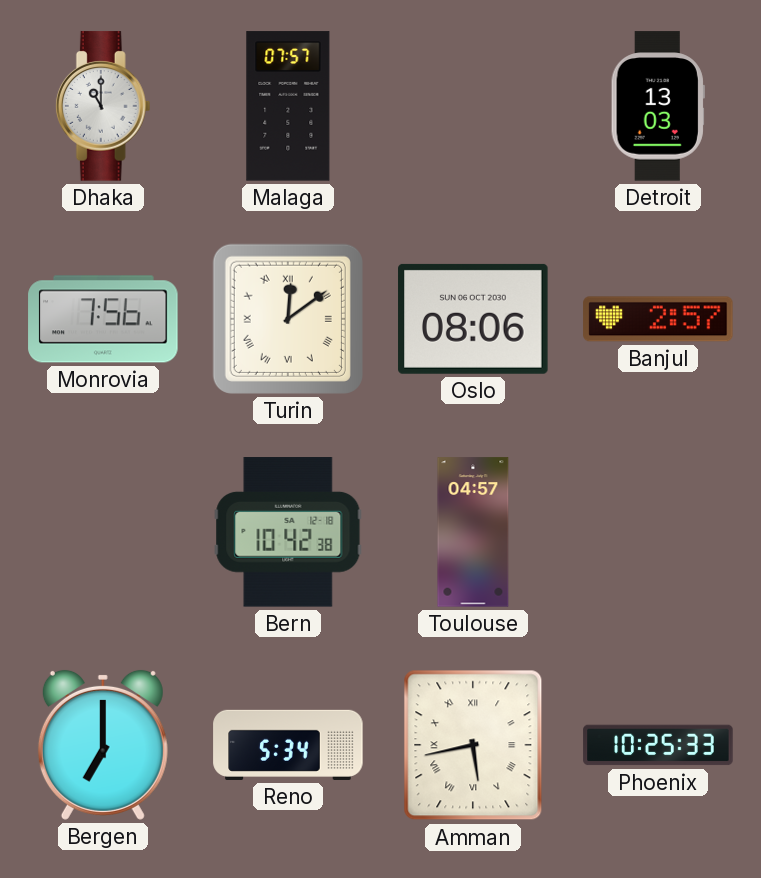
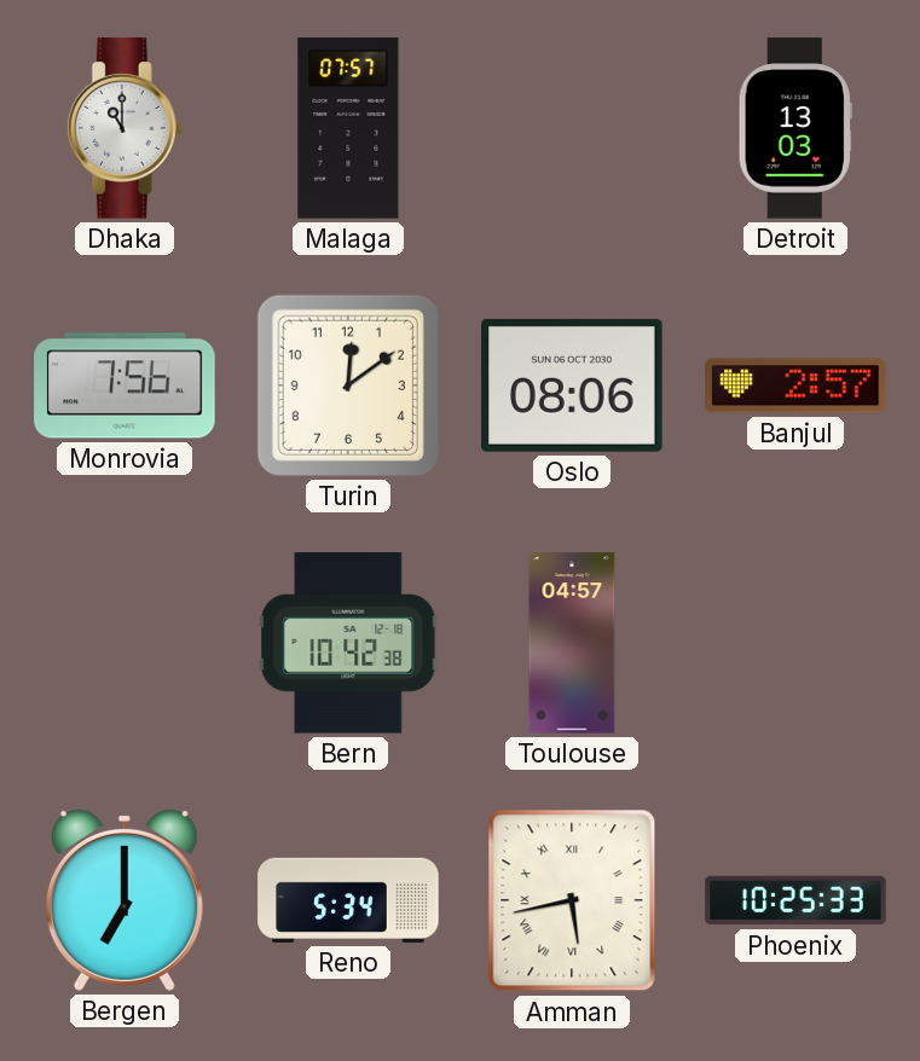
Turin numerals: Roman -> Arabic
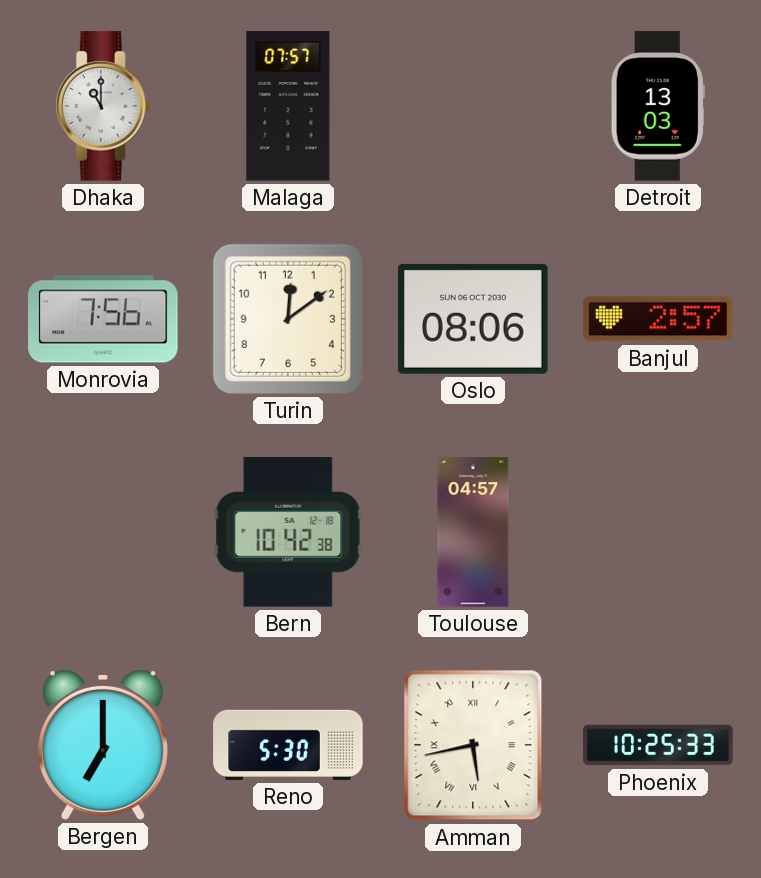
Reno: 5:34 -> 5:30
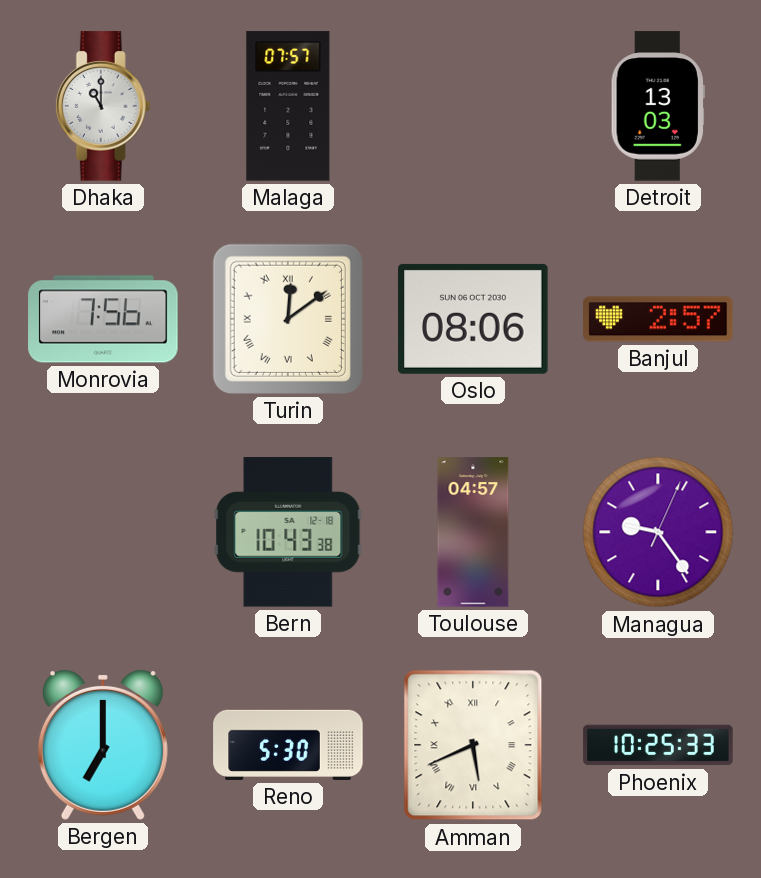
Turin numerals: Arabic -> Roman
Bern: 10:42 -> 10:43
Managua: none -> 9:24
Amman: 5:43 -> 5:41
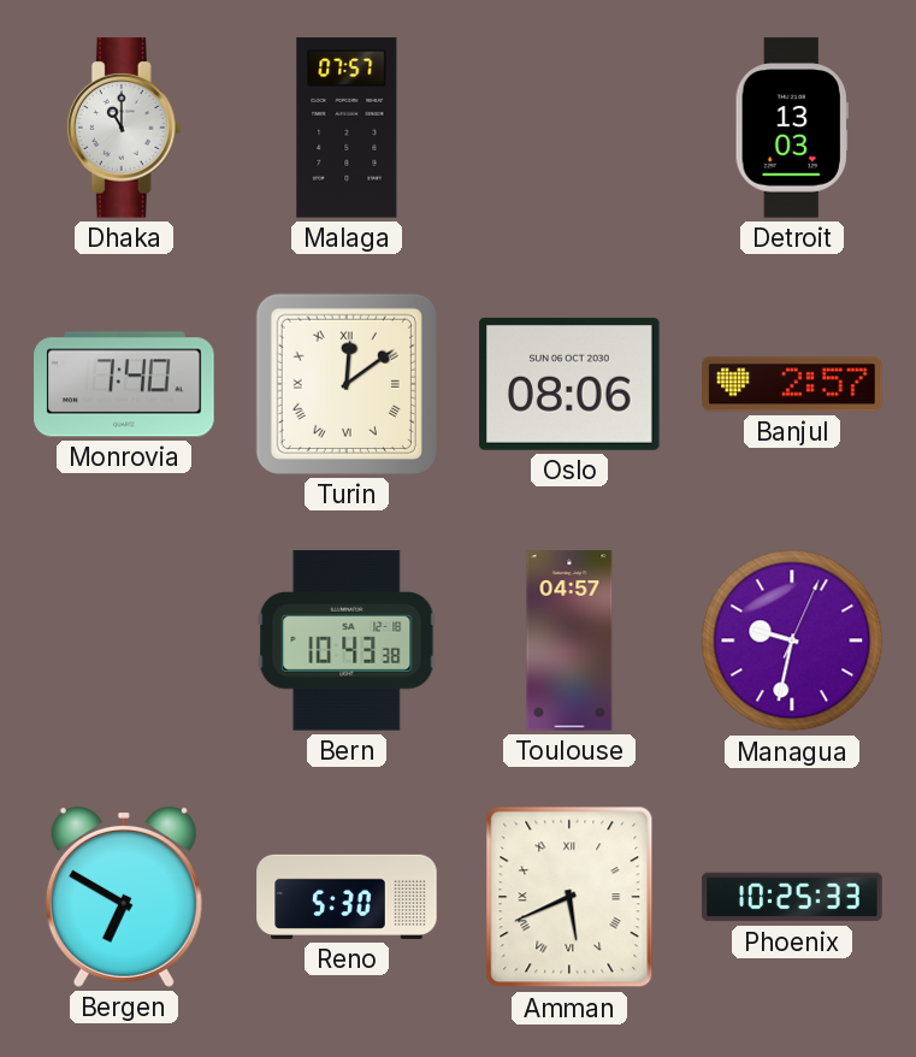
Monrovia: 7:56 -> 7:40
Managua: 9:24 -> 9:32
Bergen: 7:00 -> 6:50
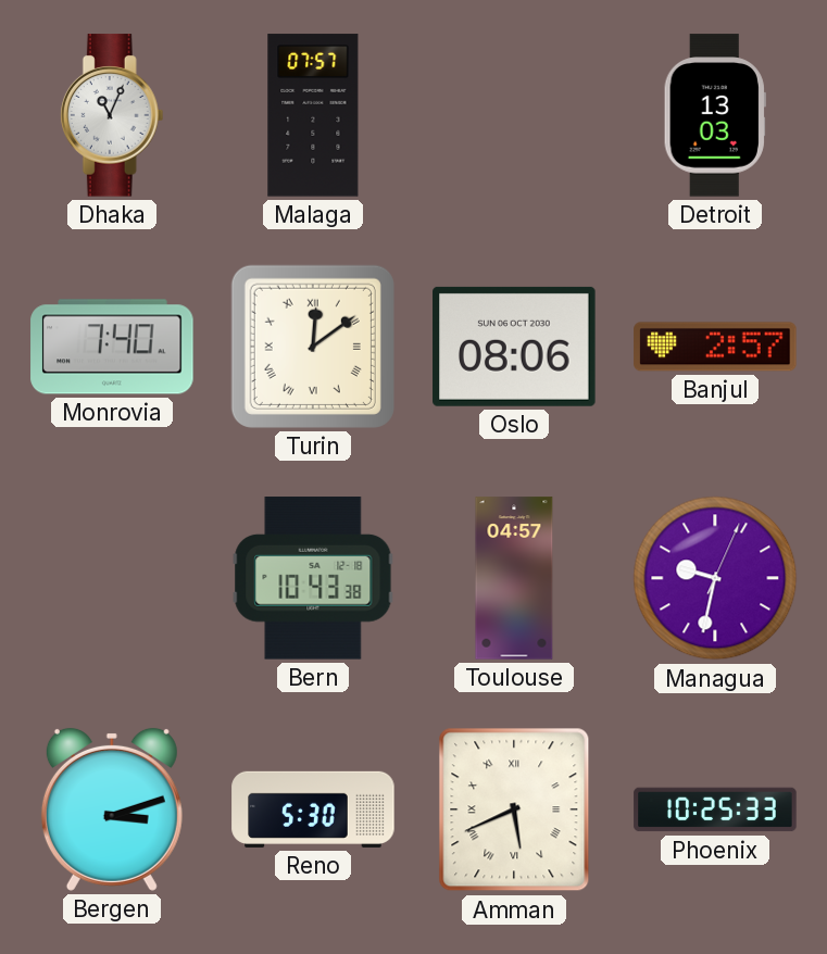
Dhaka: 11:00 -> 11:04
Bergen: 6:50 -> 3:12
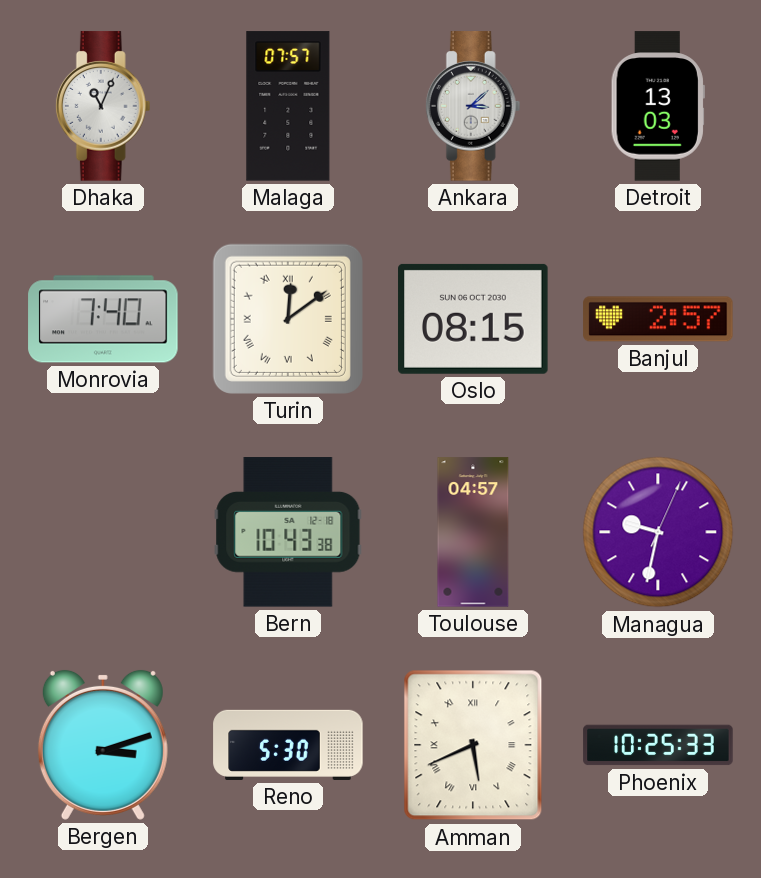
Ankara: none -> 3:08
Oslo: 08:06 -> 08:15
